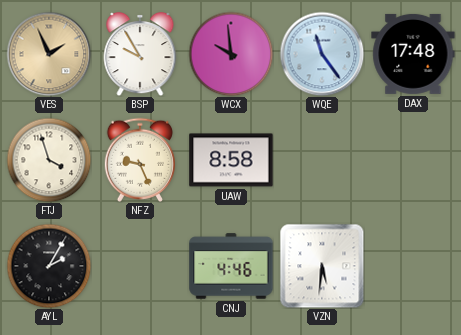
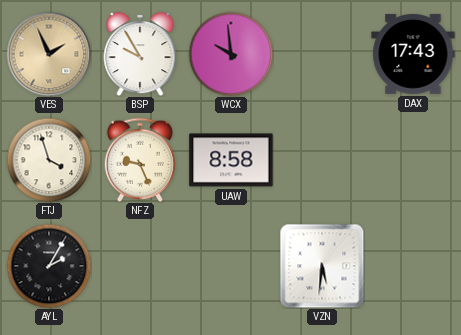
WQE: 11:24 -> none
DAX: 17:48 -> 17:43
CNJ: 4:46 -> none
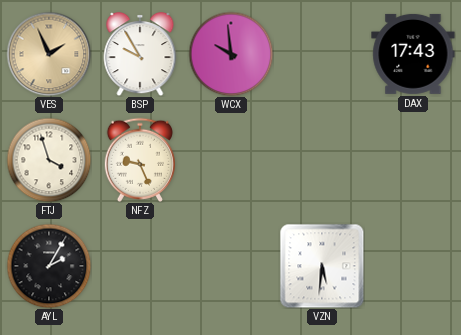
UAW: 8:58 -> none
